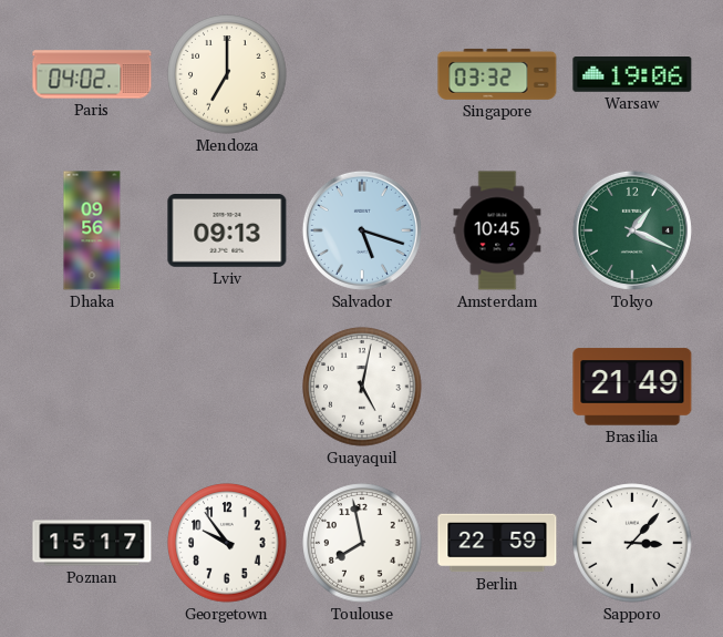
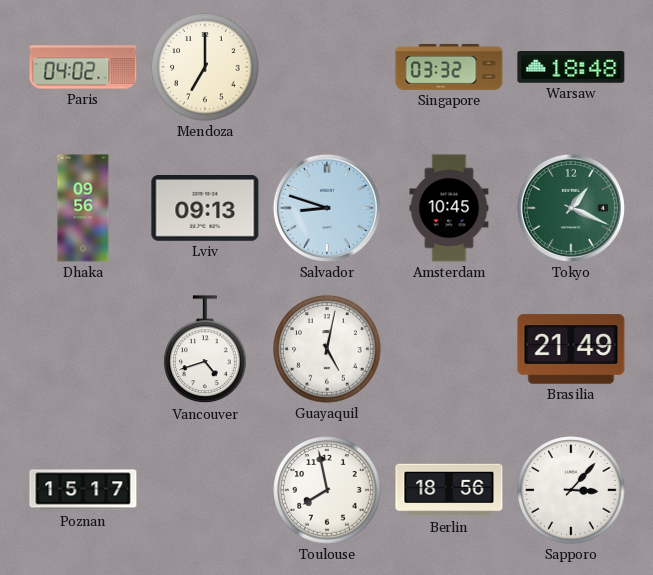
Warsaw: 19:06 -> 18:48
Salvador: 5:18 -> 8:48
Vancouver: none -> 4:42
Georgetown: 9:54 -> none
Berlin: 22:59 -> 18:56
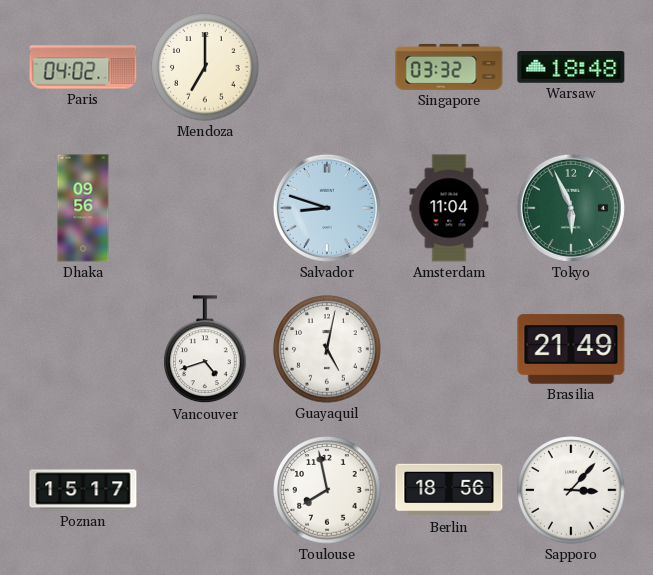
Lviv: 09:13 -> none
Amsterdam: 10:45 -> 11:04
Tokyo: 1:19 -> 5:56
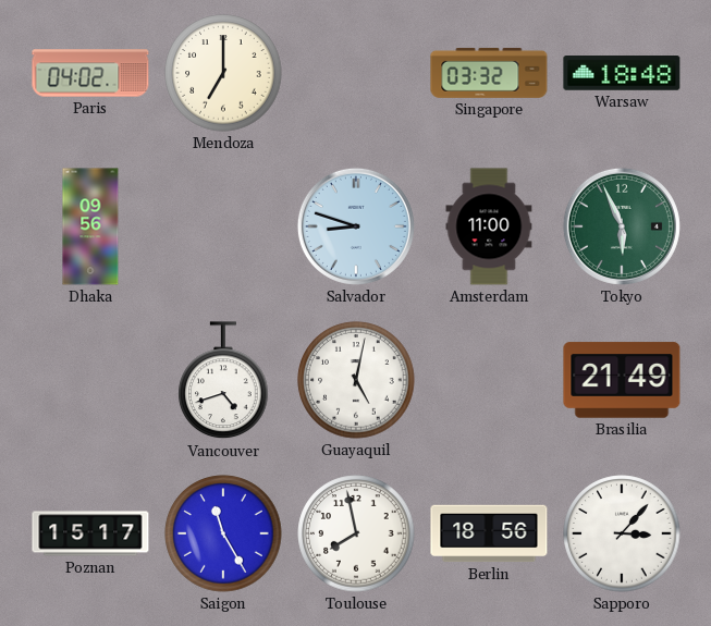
Amsterdam: 11:04 -> 11:00
Saigon: none -> 11:25
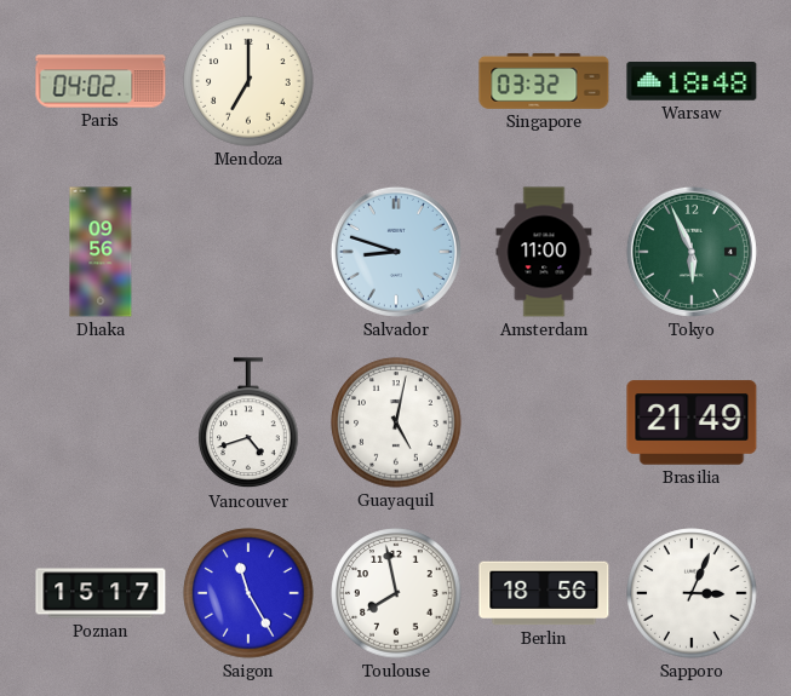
Sapporo: 3:07 -> 3:04
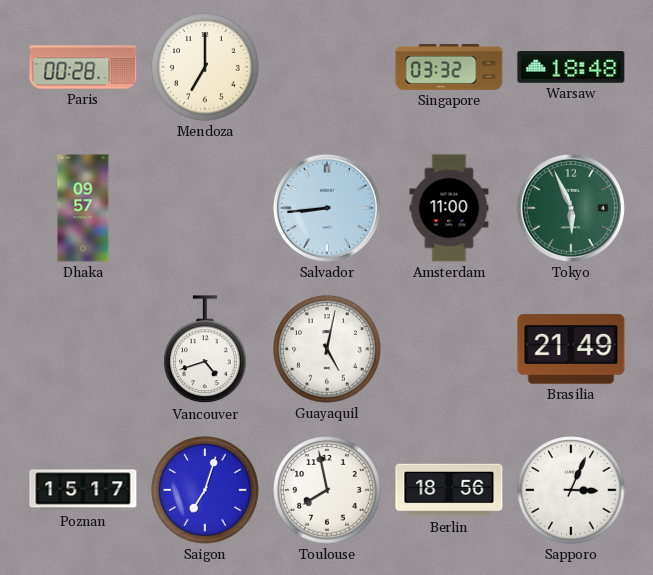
Paris: 04:02 -> 00:28
Dhaka: 09:56 -> 09:57
Salvador: 8:48 -> 8:44
Saigon: 11:25 -> 7:03
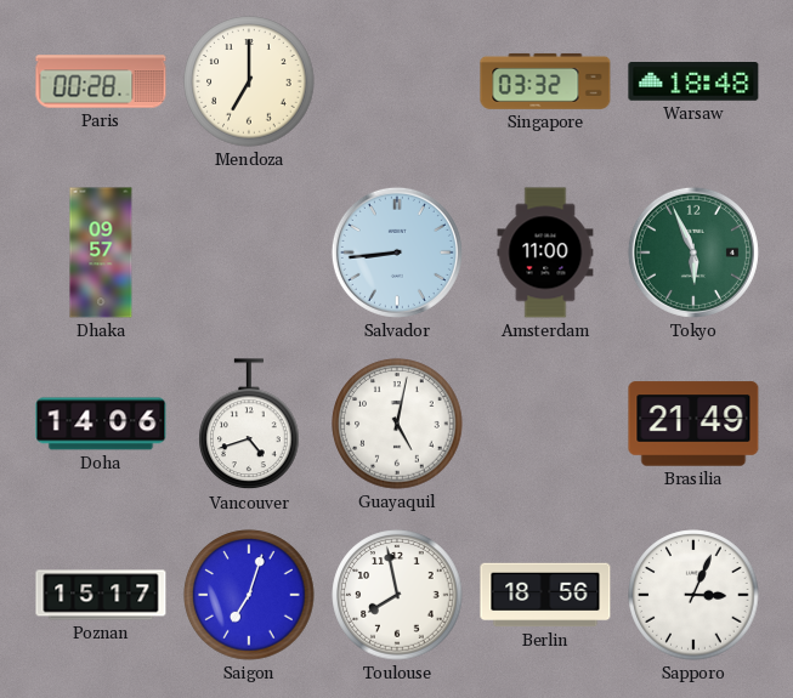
Doha: none -> 14:06
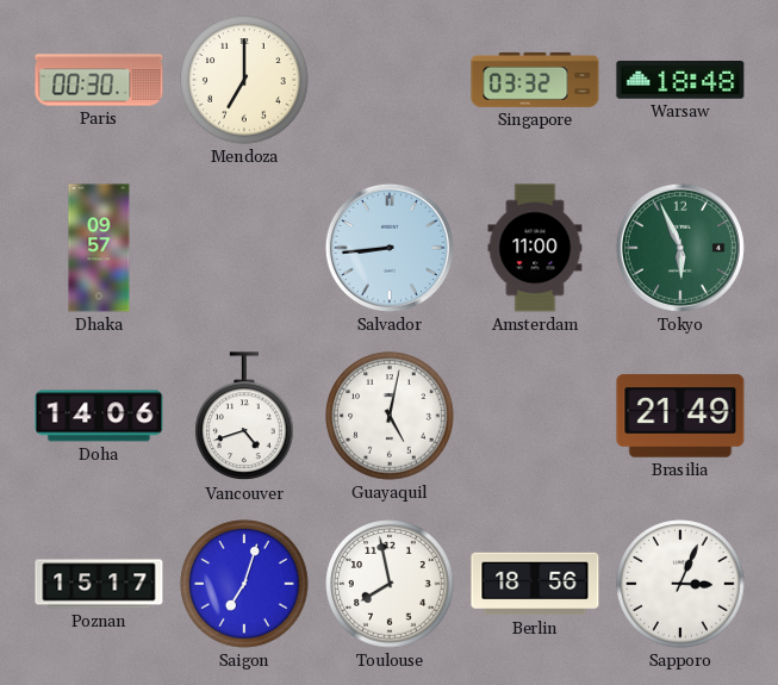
Paris: 00:28 -> 00:30
